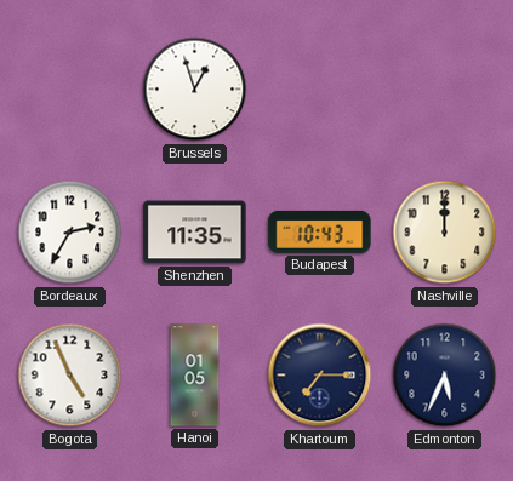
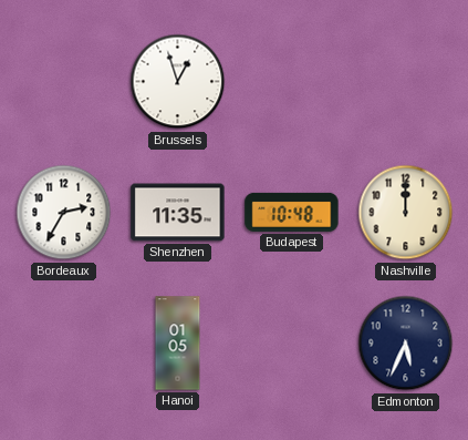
Budapest: 10:43 -> 10:48
Bogota: 4:56 -> none
Khartoum: 7:15 -> none
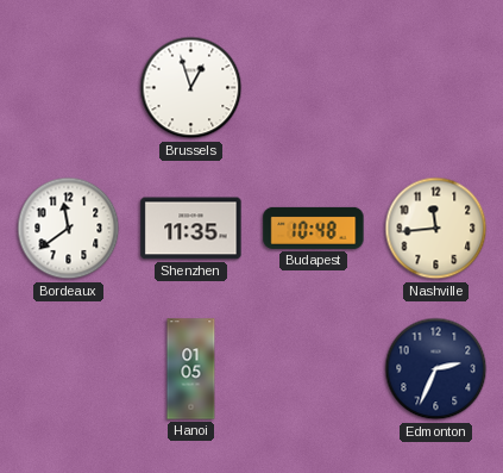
Bordeaux: 2:35 -> 11:39
Nashville: 12:00 -> 11:44
Edmonton: 5:34 -> 2:34
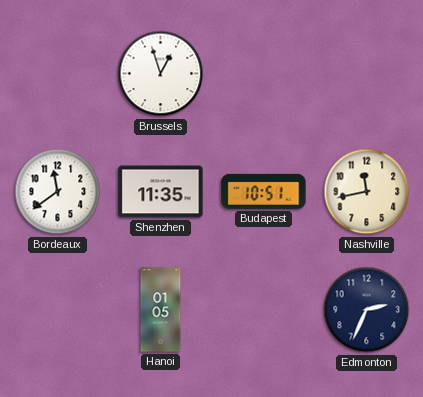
Budapest: 10:48 -> 10:51
Nashville: 11:44 -> 11:43
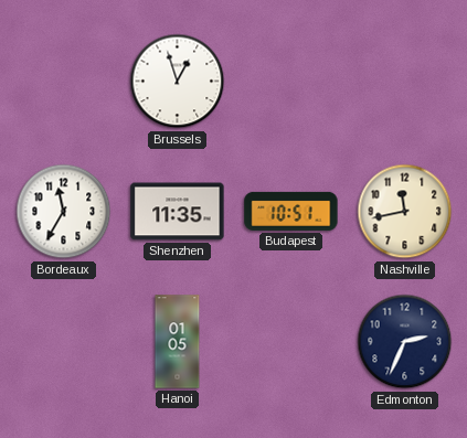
Bordeaux: 11:39 -> 11:35
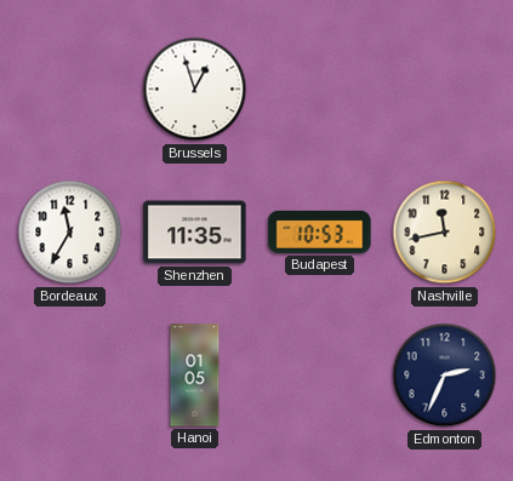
Budapest: 10:51 -> 10:53
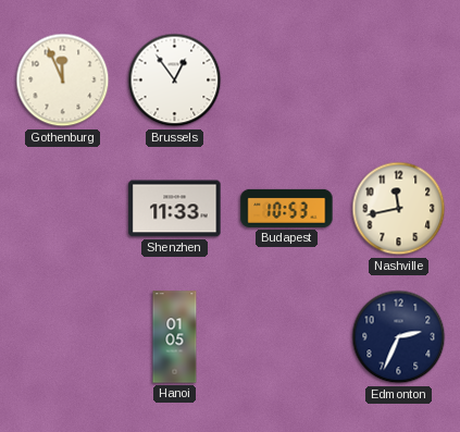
Gothenburg: none -> 11:56
Brussels: 12:57 -> 12:54
Bordeaux: 11:35 -> none
Shenzhen: 11:35 -> 11:33
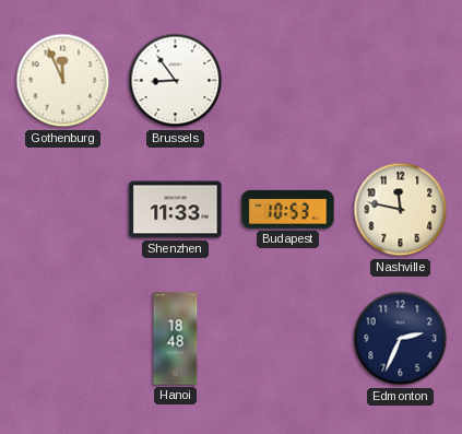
Brussels: 12:54 -> 8:54
Nashville: 11:43 -> 11:47
Hanoi: 01:05 -> 18:48
